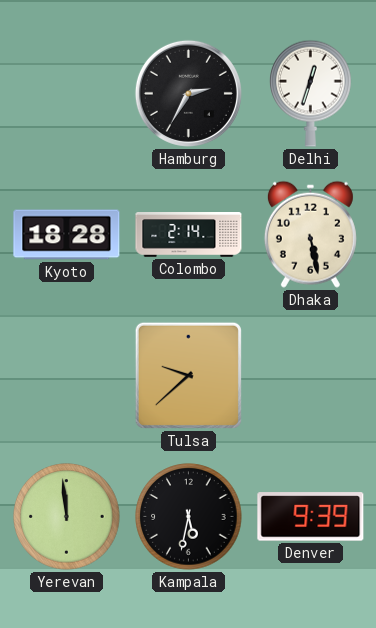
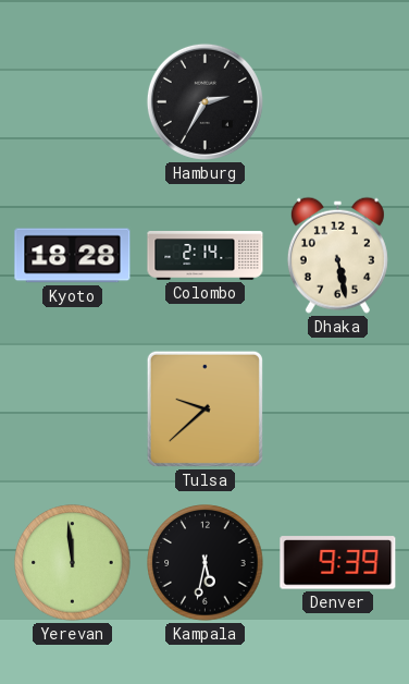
Delhi: 12:33 -> none
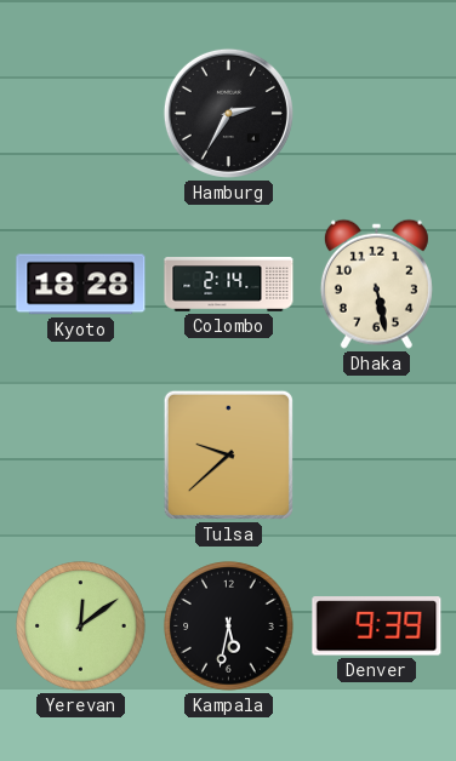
Yerevan: 11:59 -> 12:09
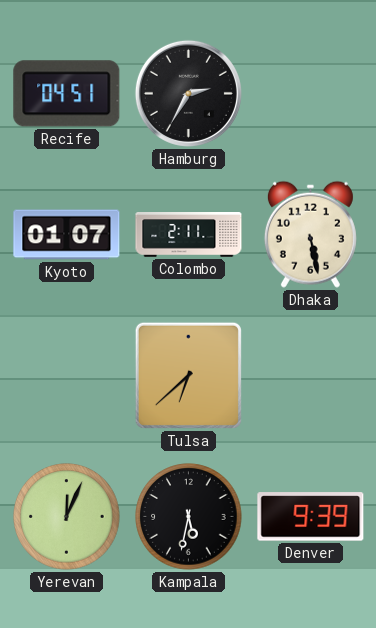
Recife: none -> 04:51
Kyoto: 18:28 -> 01:07
Colombo: 2:14 -> 2:11
Tulsa: 9:38 -> 6:38
Yerevan: 12:09 -> 12:04
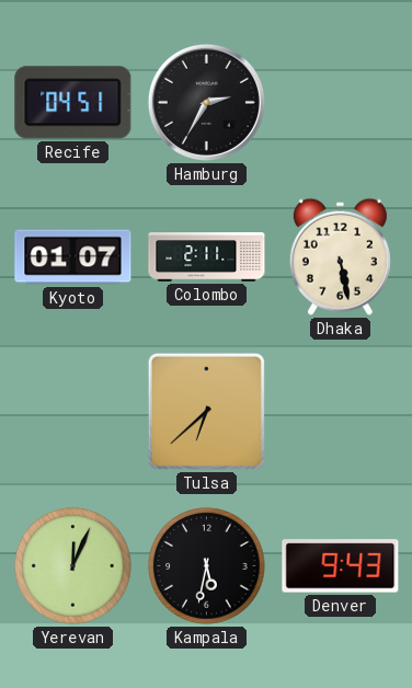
Denver: 9:39 -> 9:43
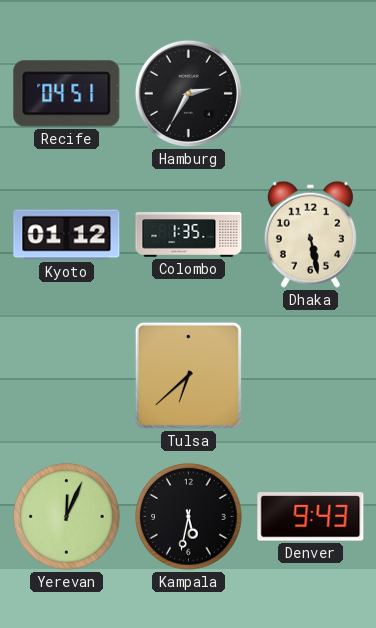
Kyoto: 01:07 -> 01:12
Colombo: 2:11 -> 1:35
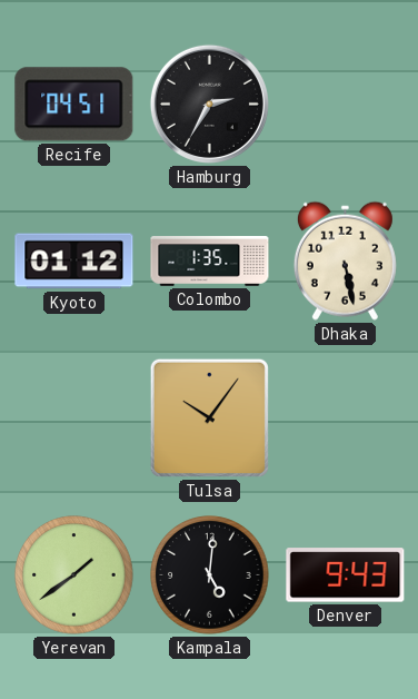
Tulsa: 6:38 -> 10:06
Yerevan: 12:04 -> 1:39
Kampala: 5:32 -> 5:01
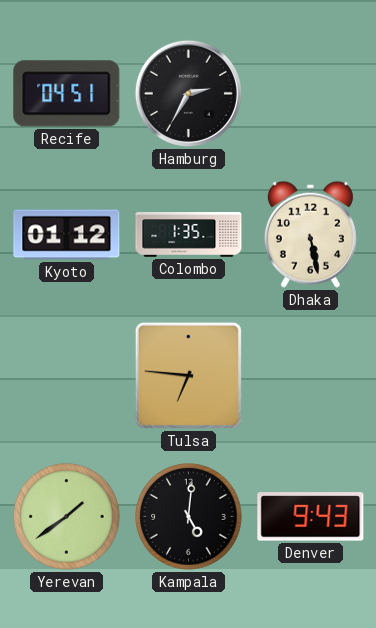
Tulsa: 10:06 -> 6:46
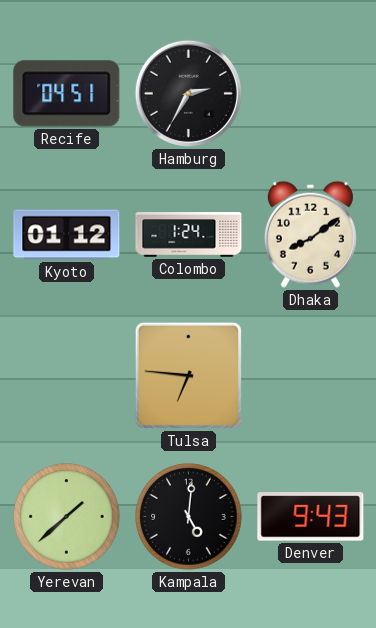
Colombo: 1:35 -> 1:24
Dhaka: 5:28 -> 8:09
Yerevan: 1:39 -> 1:38
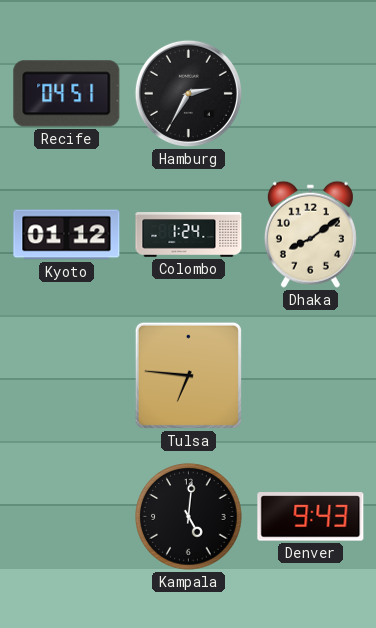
Yerevan: 1:38 -> none
